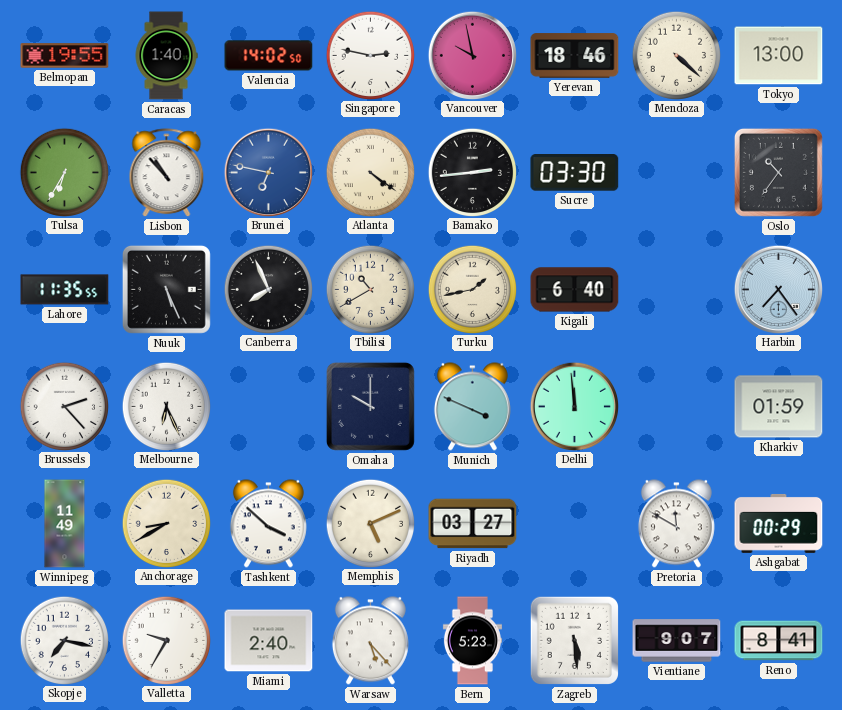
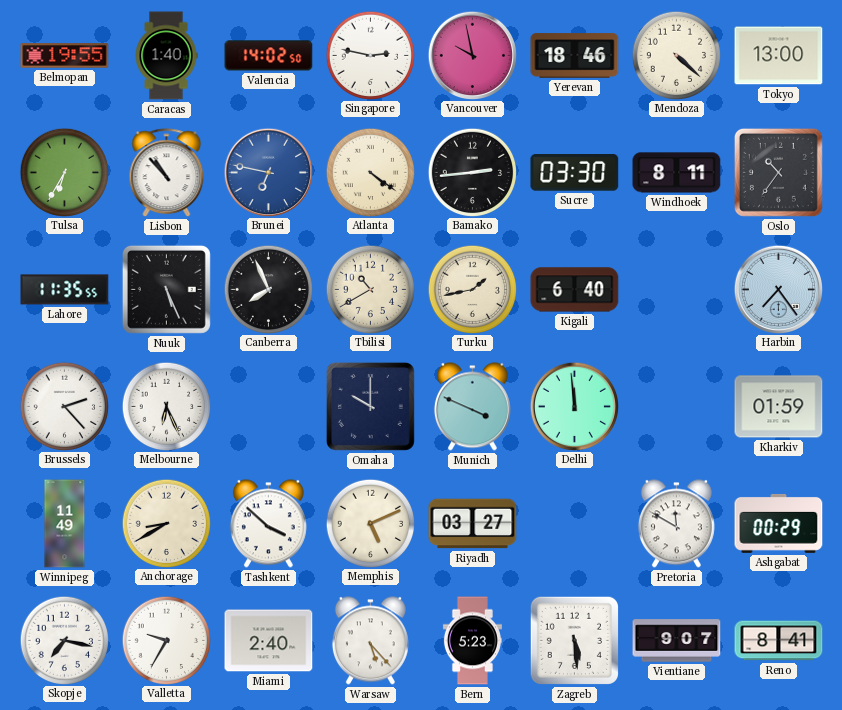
Windhoek: none -> 8:11
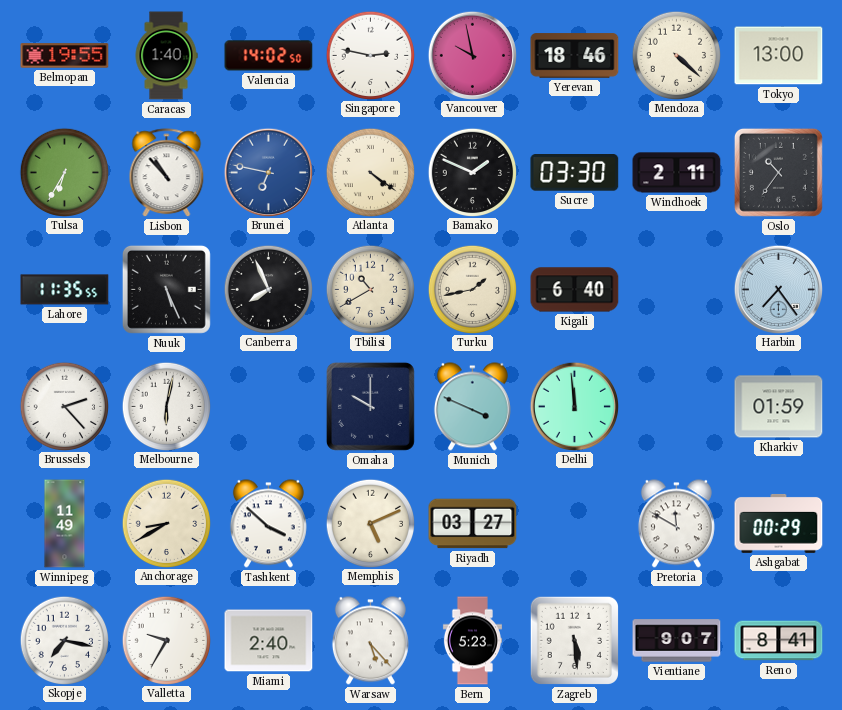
Bamako: 2:44 -> 1:49
Windhoek: 8:11 -> 2:11
Melbourne: 6:26 -> 6:02
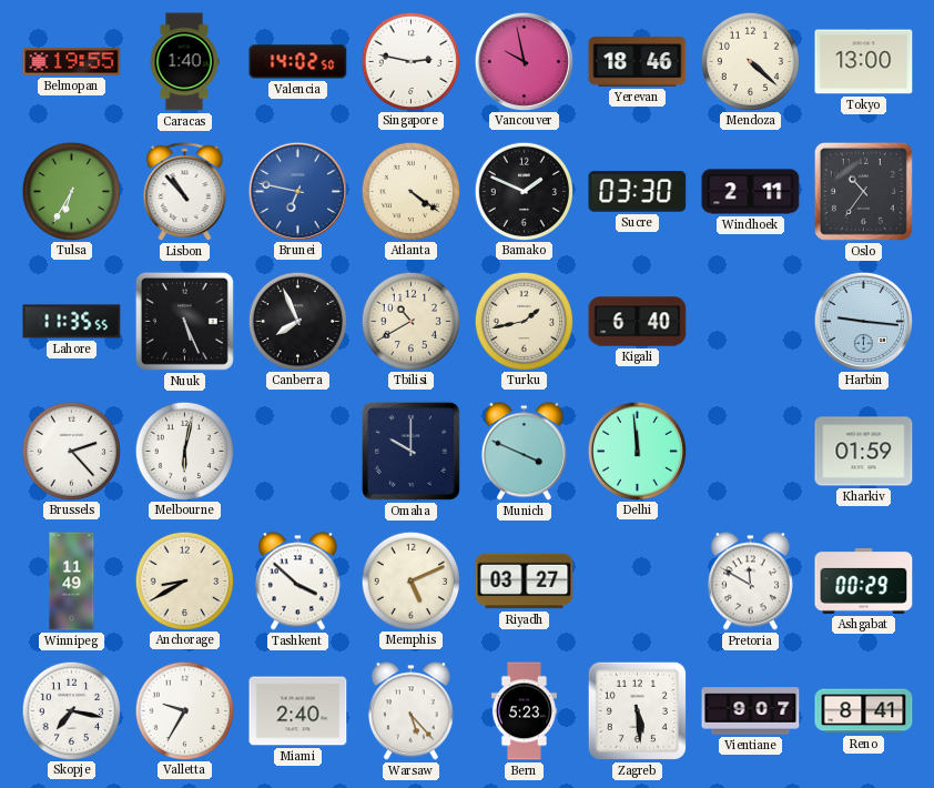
Harbin: 7:24 -> 9:16
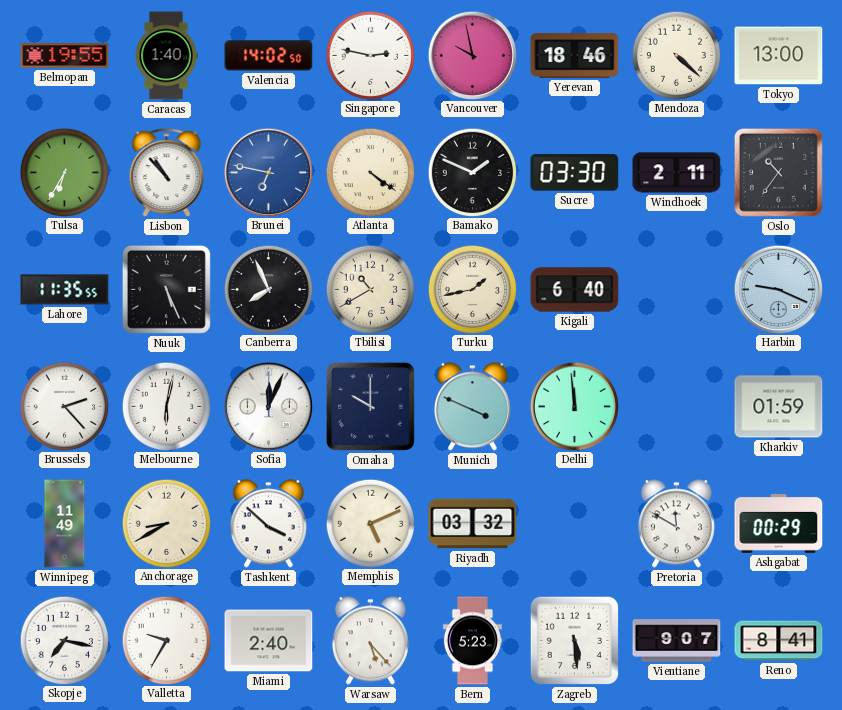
Harbin: 9:16 -> 9:19
Sofia: none -> 12:04
Riyadh: 03:27 -> 03:32
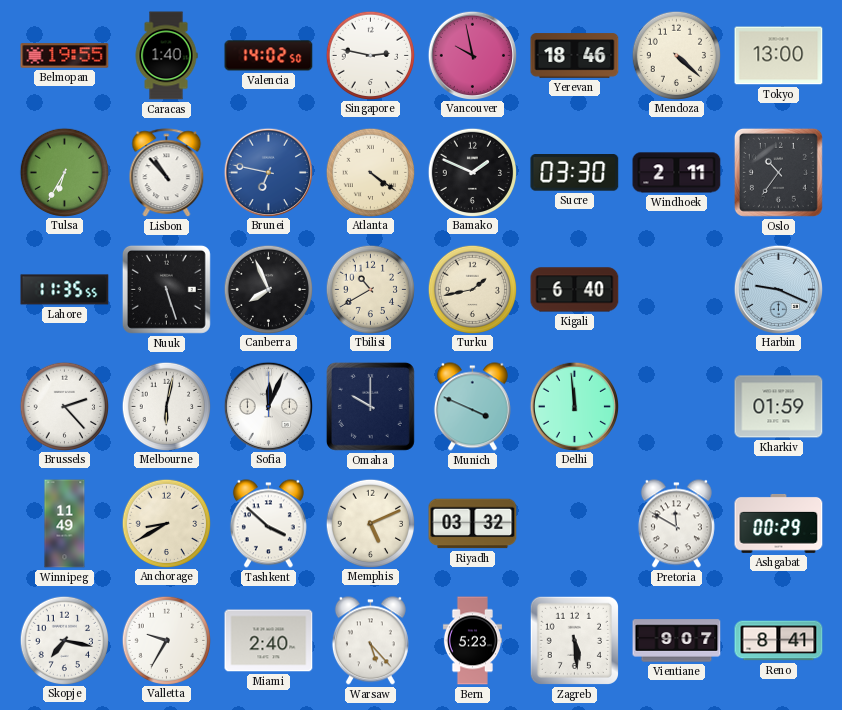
Nuuk: 5:26 -> 5:27
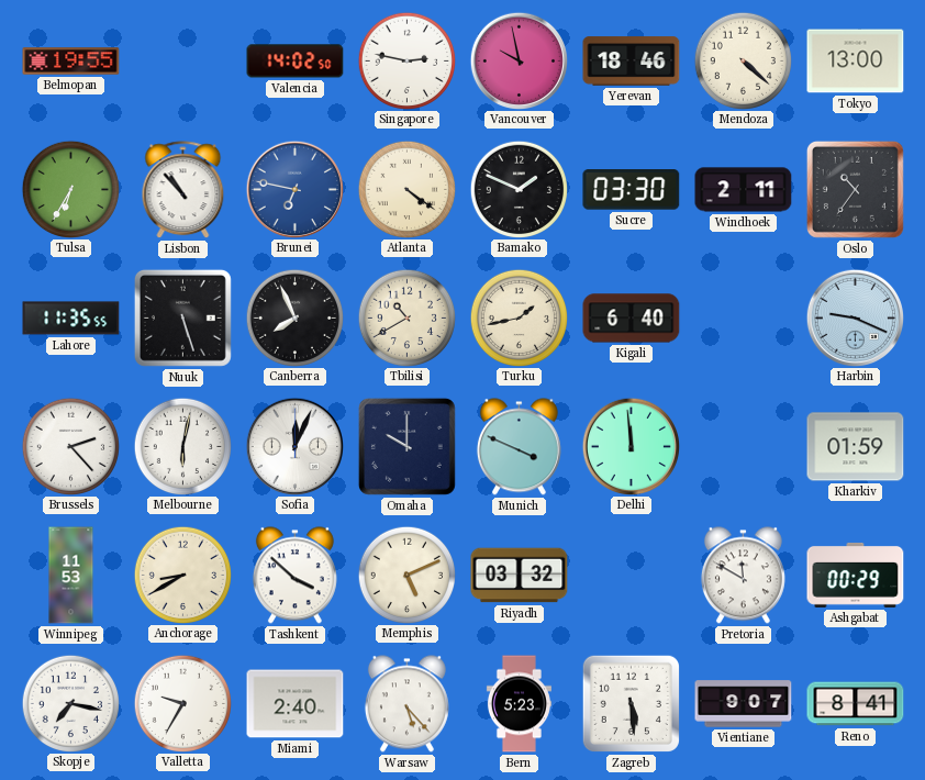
Caracas: 1:40 -> none
Winnipeg: 11:49 -> 11:53
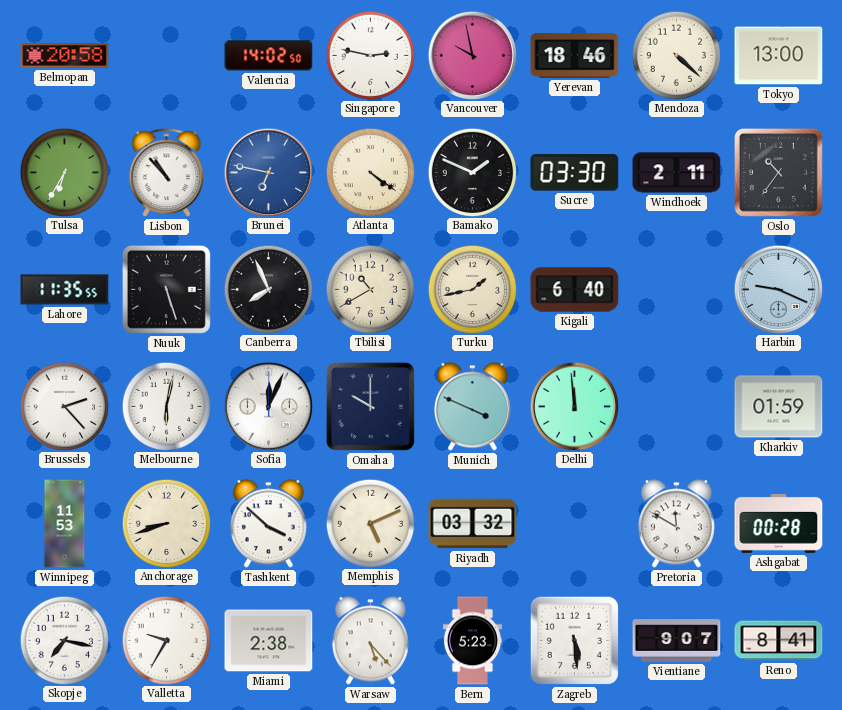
Belmopan: 19:55 -> 20:58
Anchorage: 8:40 -> 8:42
Ashgabat: 00:29 -> 00:28
Miami: 2:40 -> 2:38
